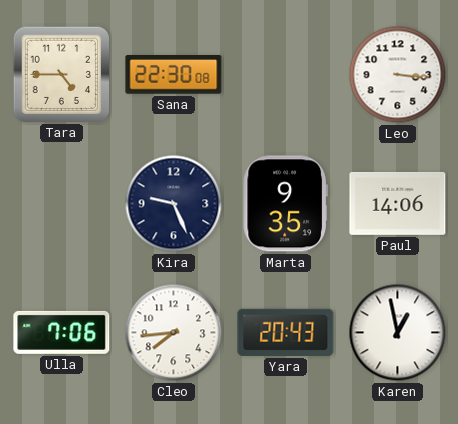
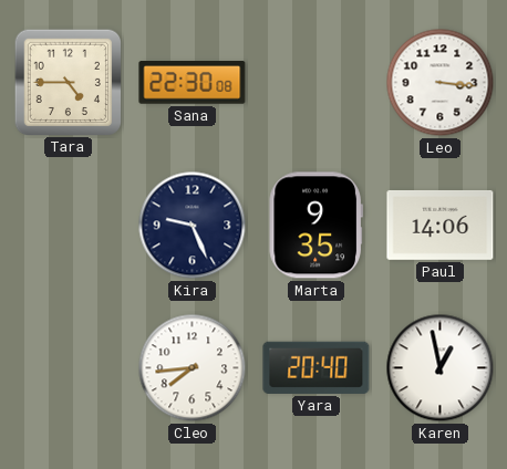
Ulla: 7:06 -> none
Yara: 20:43 -> 20:40
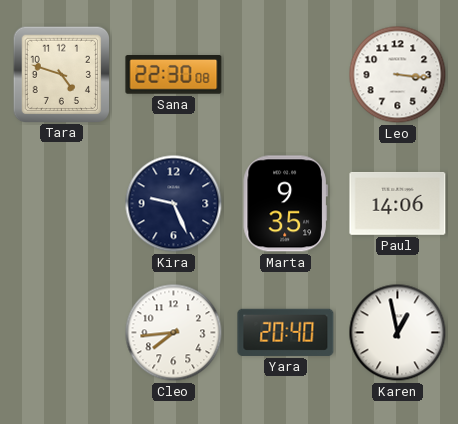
Tara: 4:45 -> 4:48
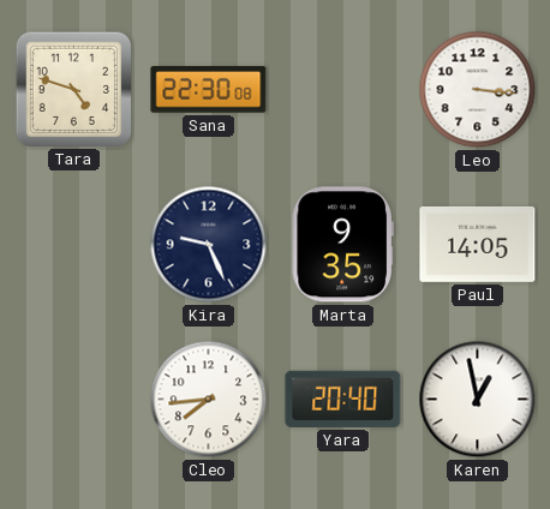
Paul: 14:06 -> 14:05
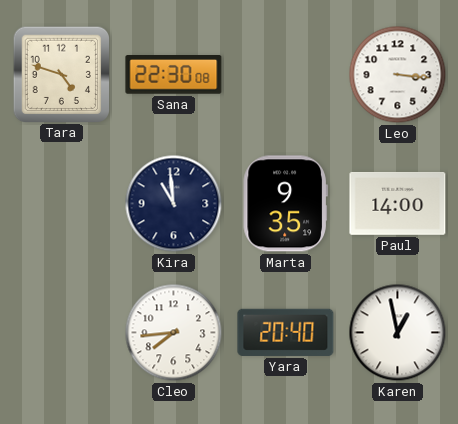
Kira: 9:26 -> 10:59
Paul: 14:05 -> 14:00
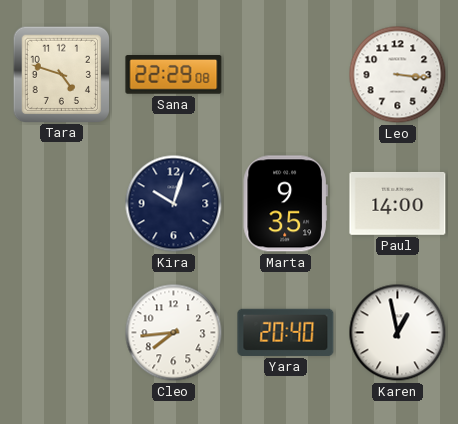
Sana: 22:30 -> 22:29
Kira: 10:59 -> 10:03
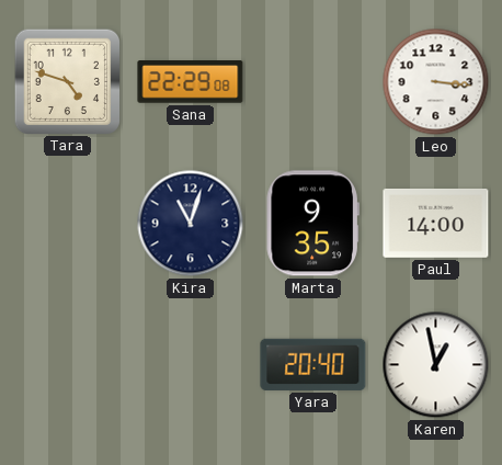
Kira: 10:03 -> 11:03
Cleo: 7:44 -> none
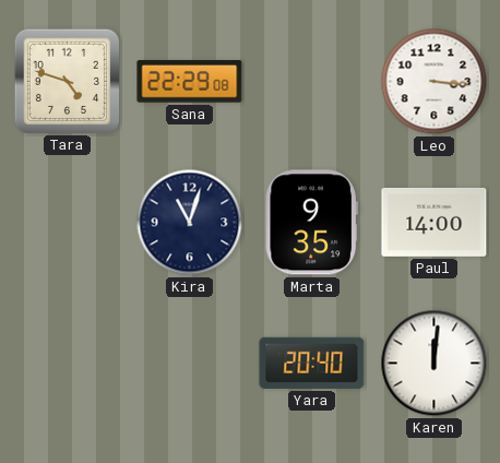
Karen: 12:58 -> 12:01
